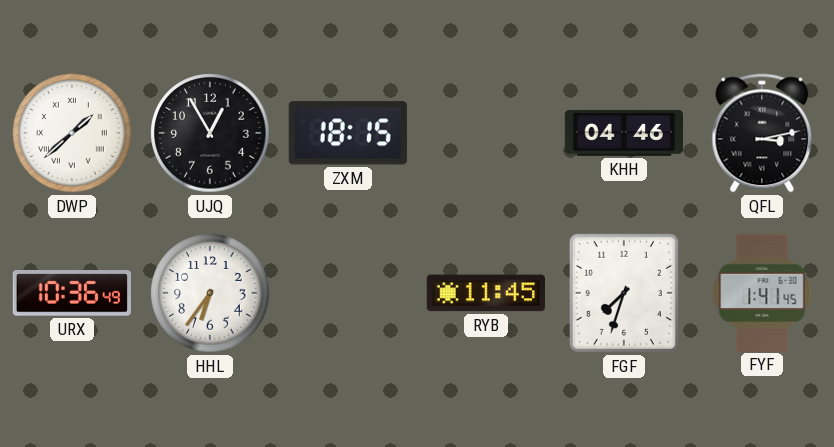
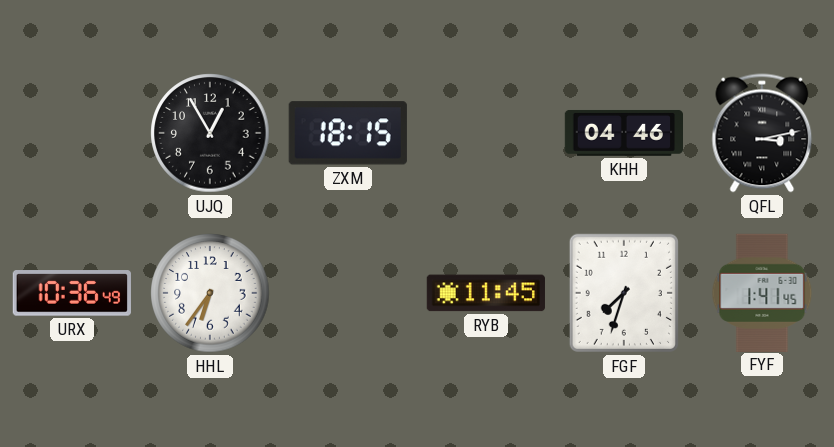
DWP: 1:38 -> none
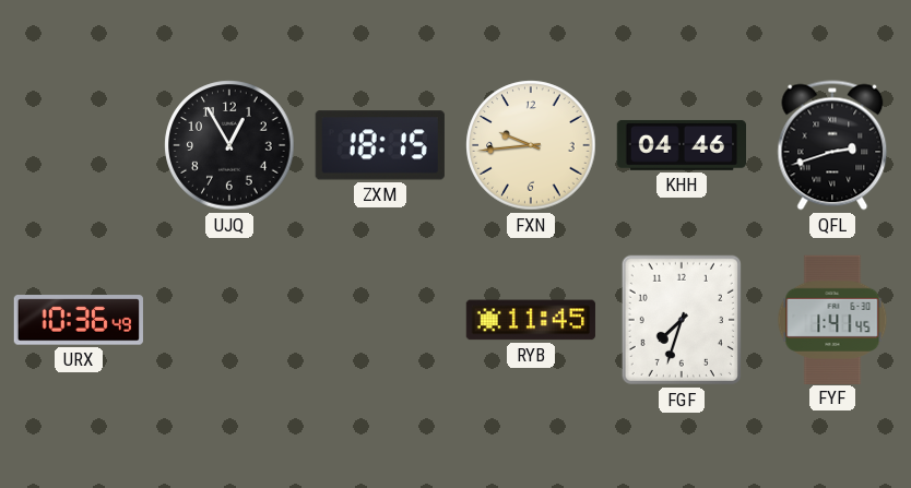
FXN: none -> 9:44
QFL: 3:13 -> 2:42
HHL: 6:36 -> none
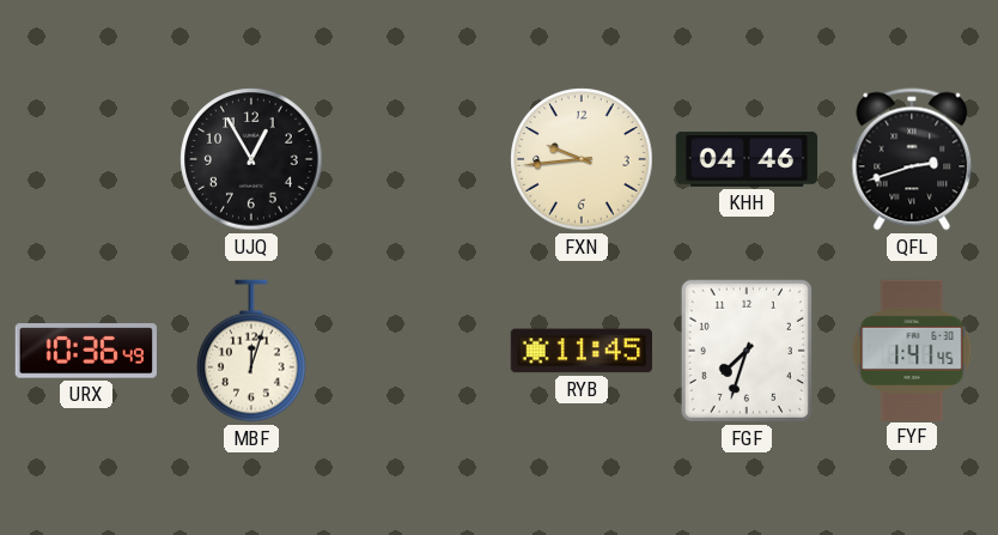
ZXM: 18:15 -> none
MBF: none -> 12:03
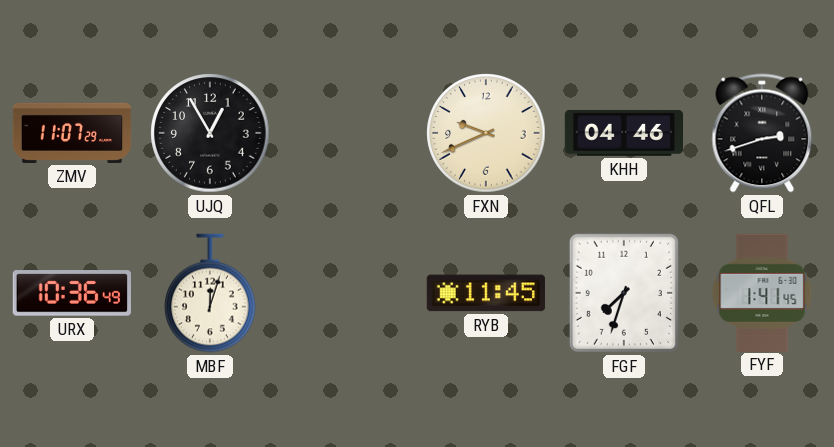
ZMV: none -> 11:07
FXN: 9:44 -> 9:41
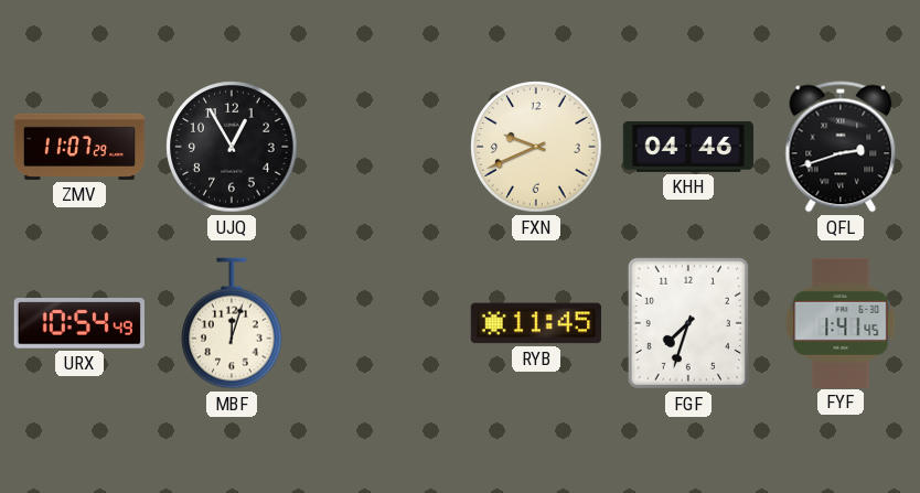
URX: 10:36 -> 10:54
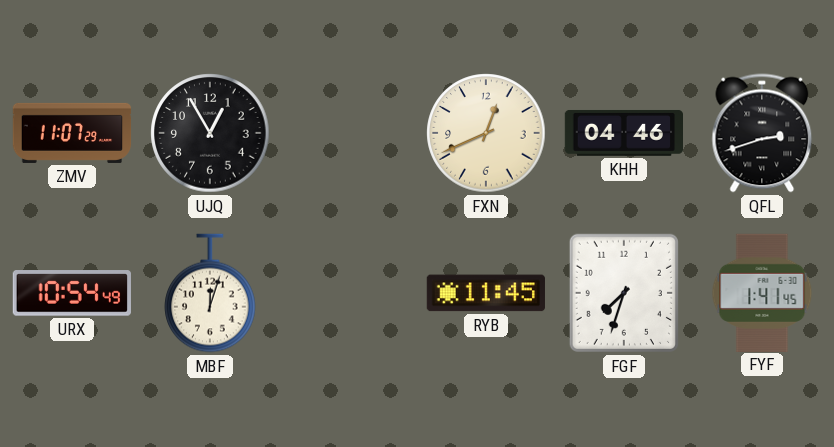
FXN: 9:41 -> 12:41
